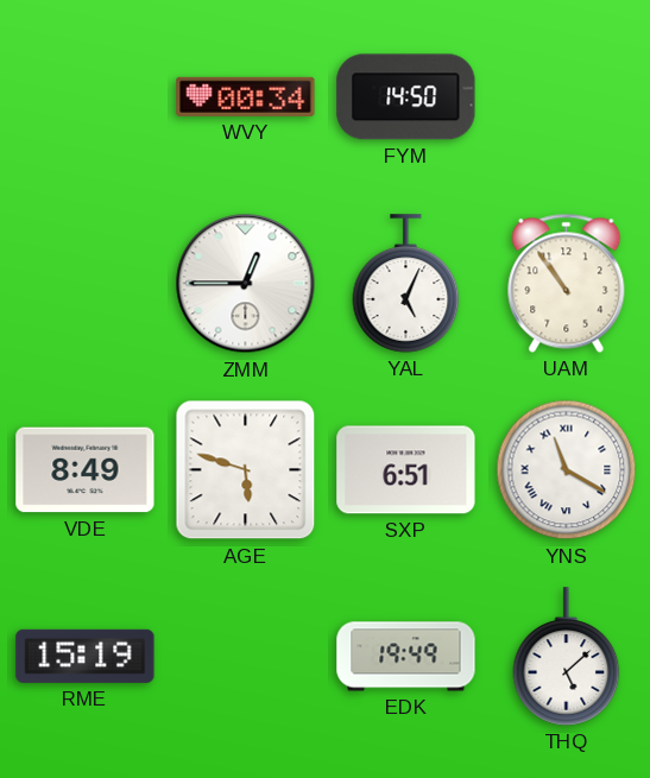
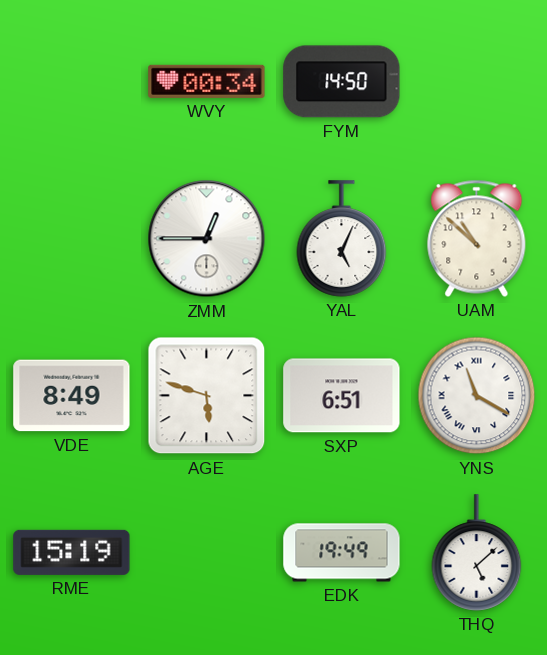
UAM: 10:54 -> 10:52
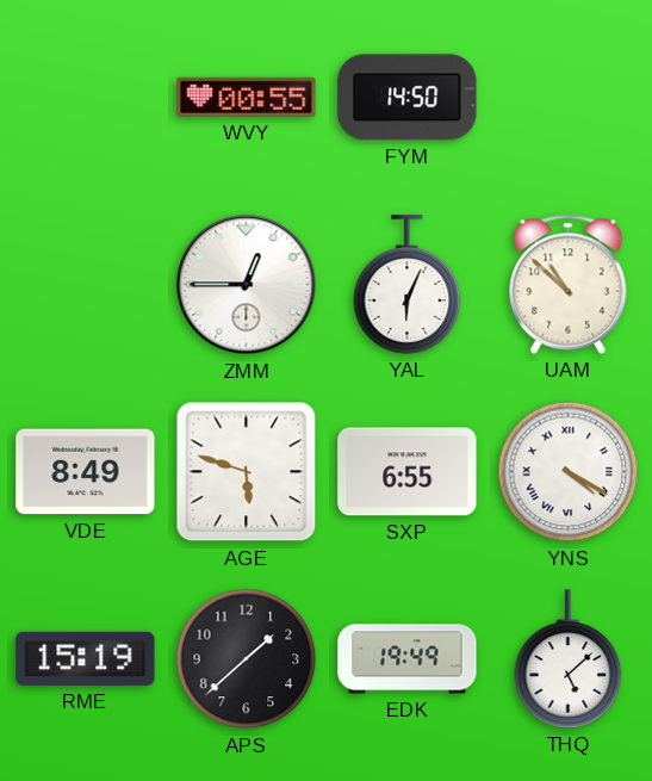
WVY: 00:34 -> 00:55
YAL: 5:04 -> 6:04
SXP: 6:51 -> 6:55
YNS: 11:20 -> 4:20
APS: none -> 1:38
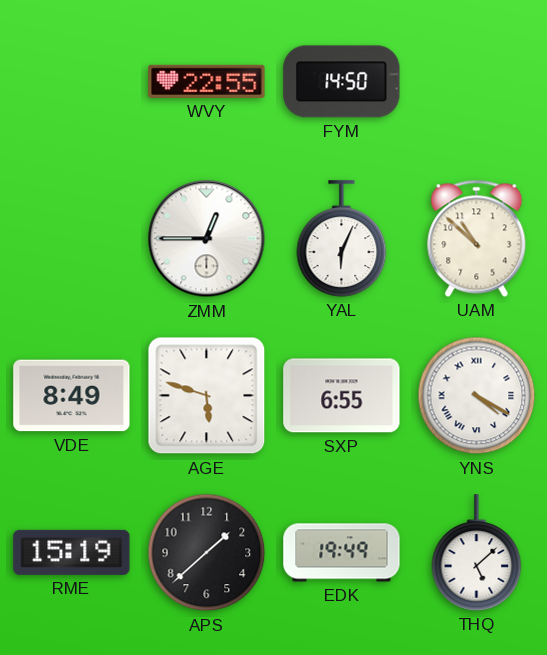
WVY: 00:55 -> 22:55
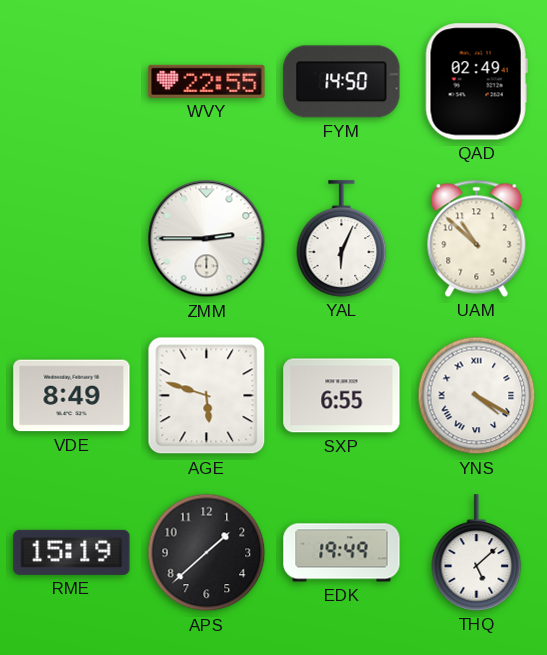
QAD: none -> 02:49
ZMM: 12:45 -> 2:45
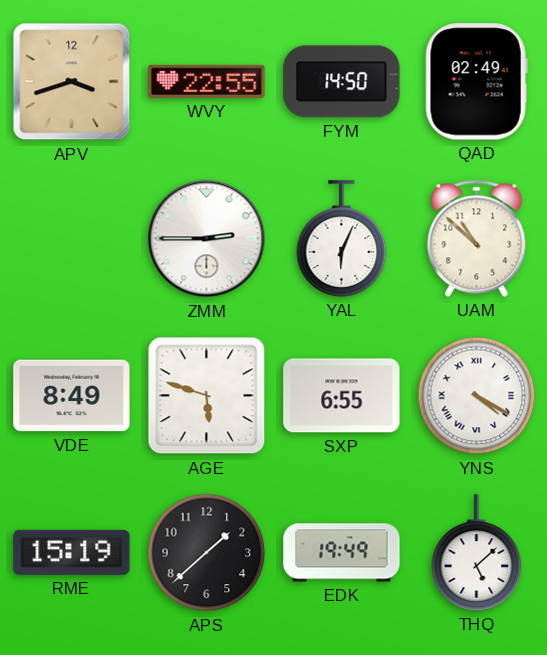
APV: none -> 3:42
